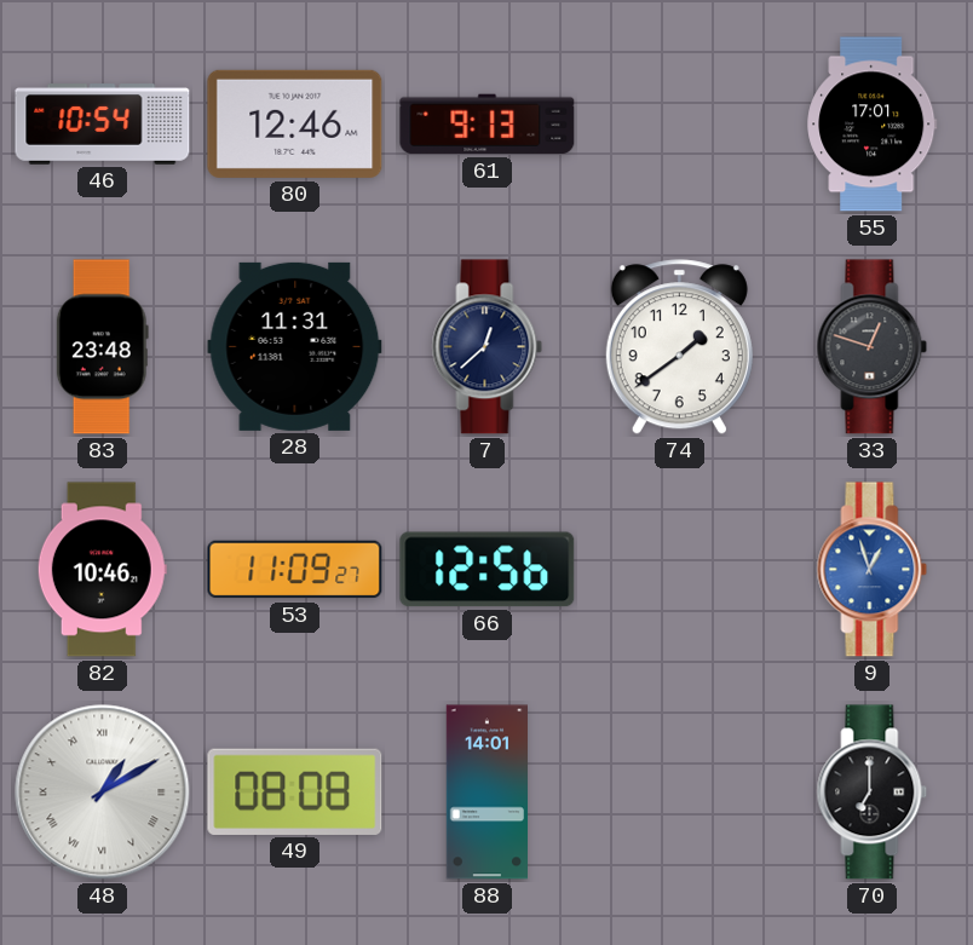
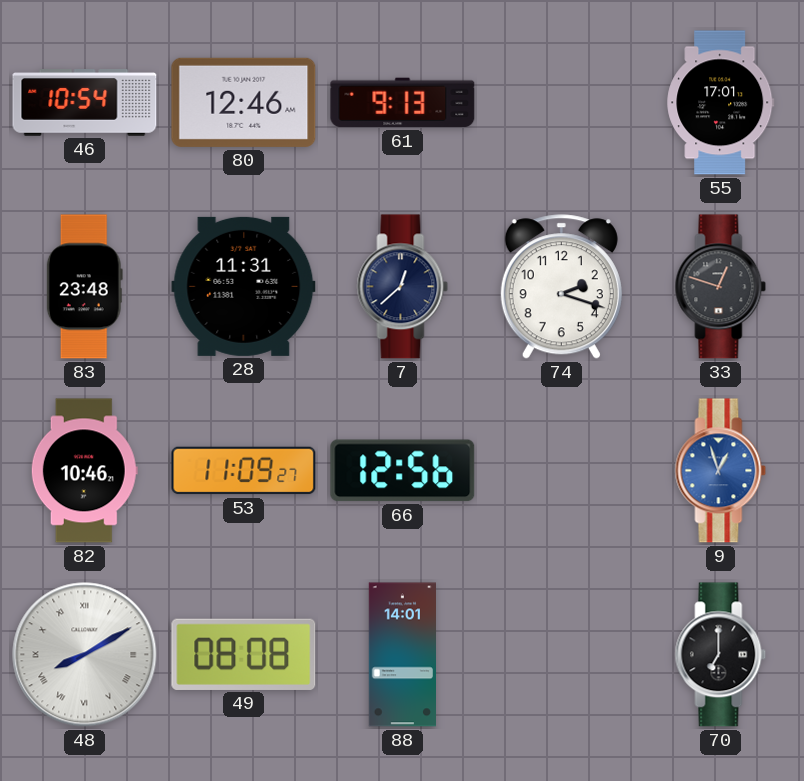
74: 1:39 -> 2:18
48: 1:10 -> 8:10
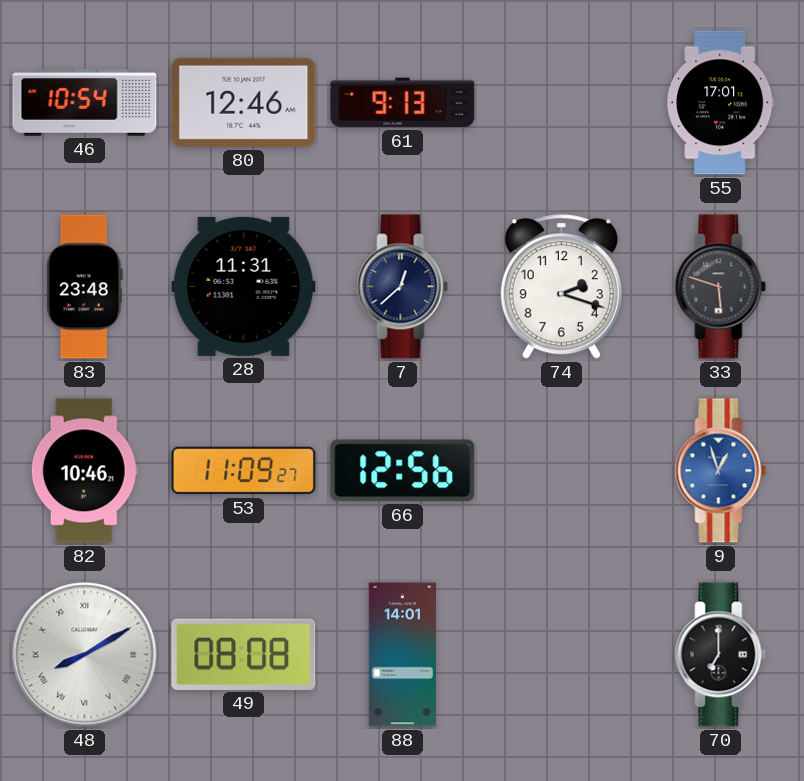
33: 12:48 -> 5:48
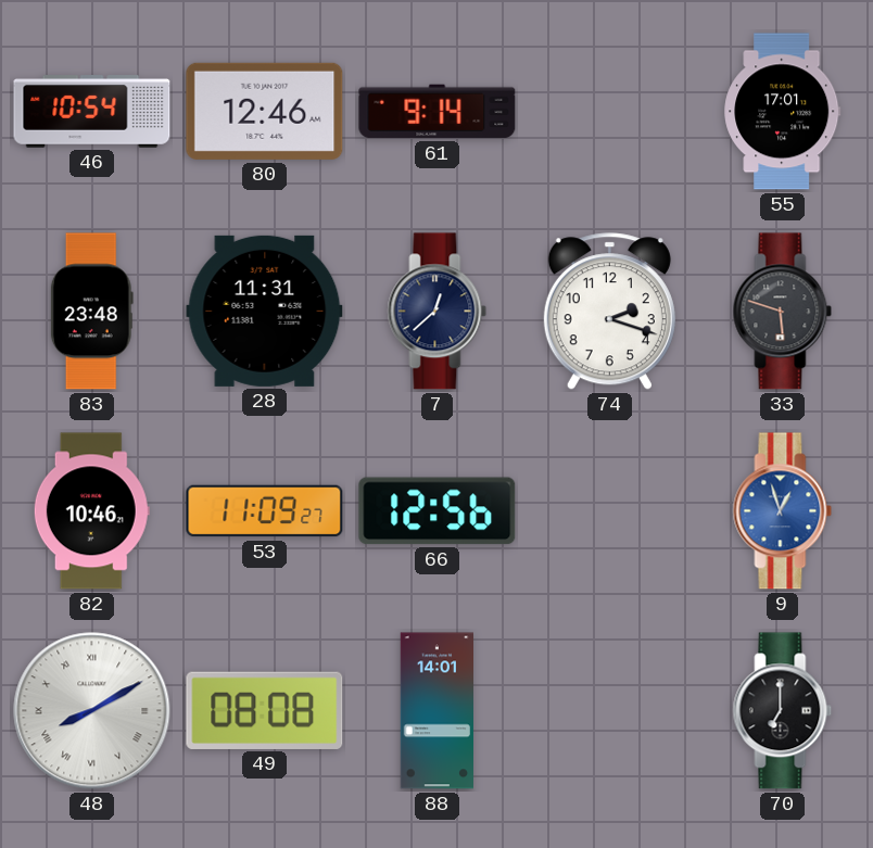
61: 9:13 -> 9:14
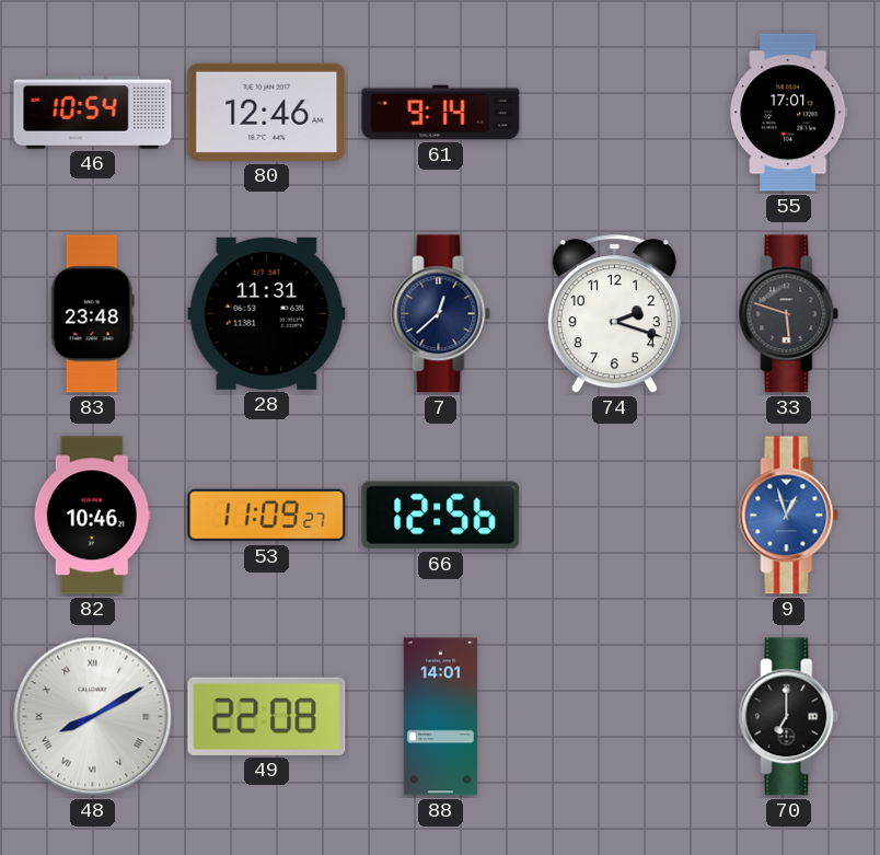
49: 08:08 -> 22:08
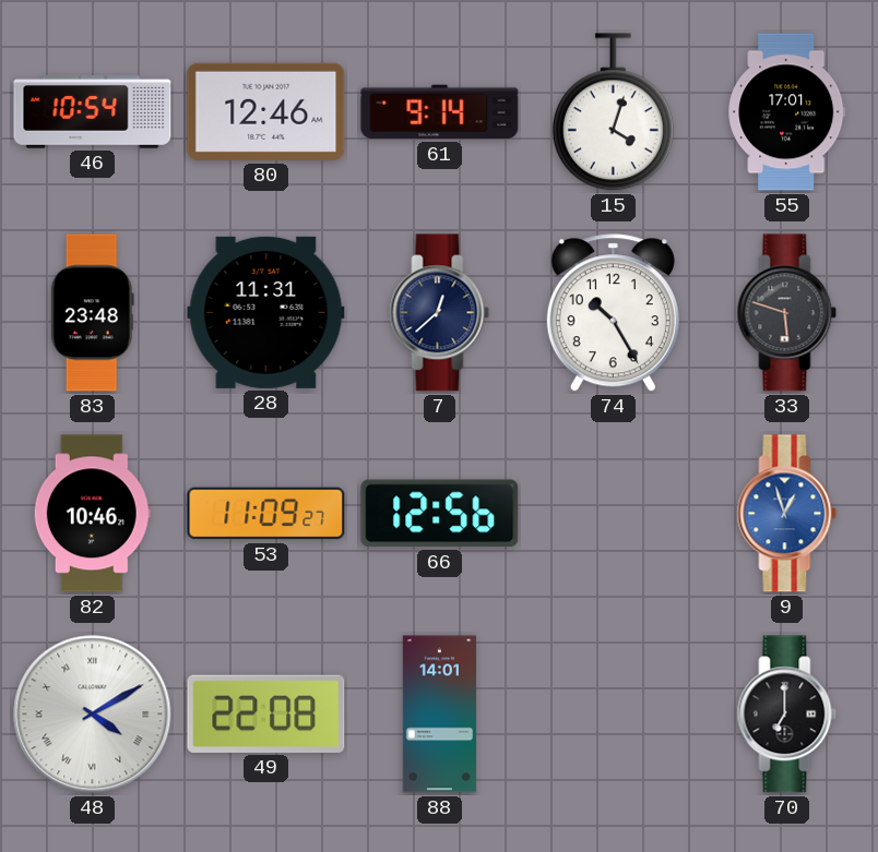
15: none -> 4:03
74: 2:18 -> 10:25
48: 8:10 -> 4:10
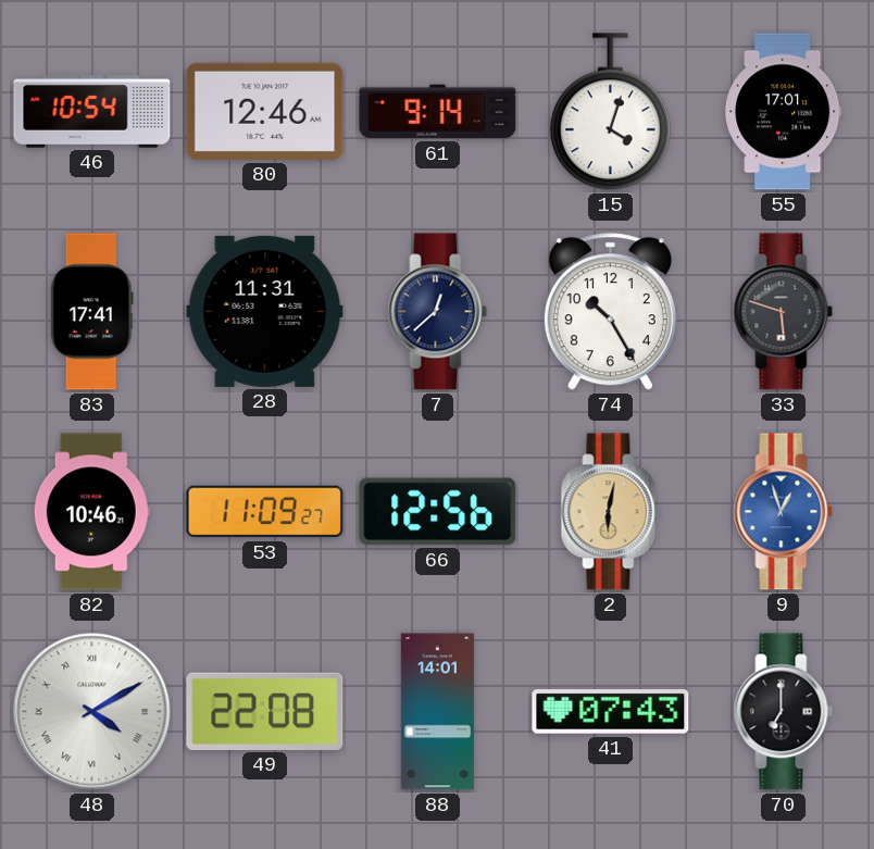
83: 23:48 -> 17:41
2: none -> 6:02
41: none -> 07:43
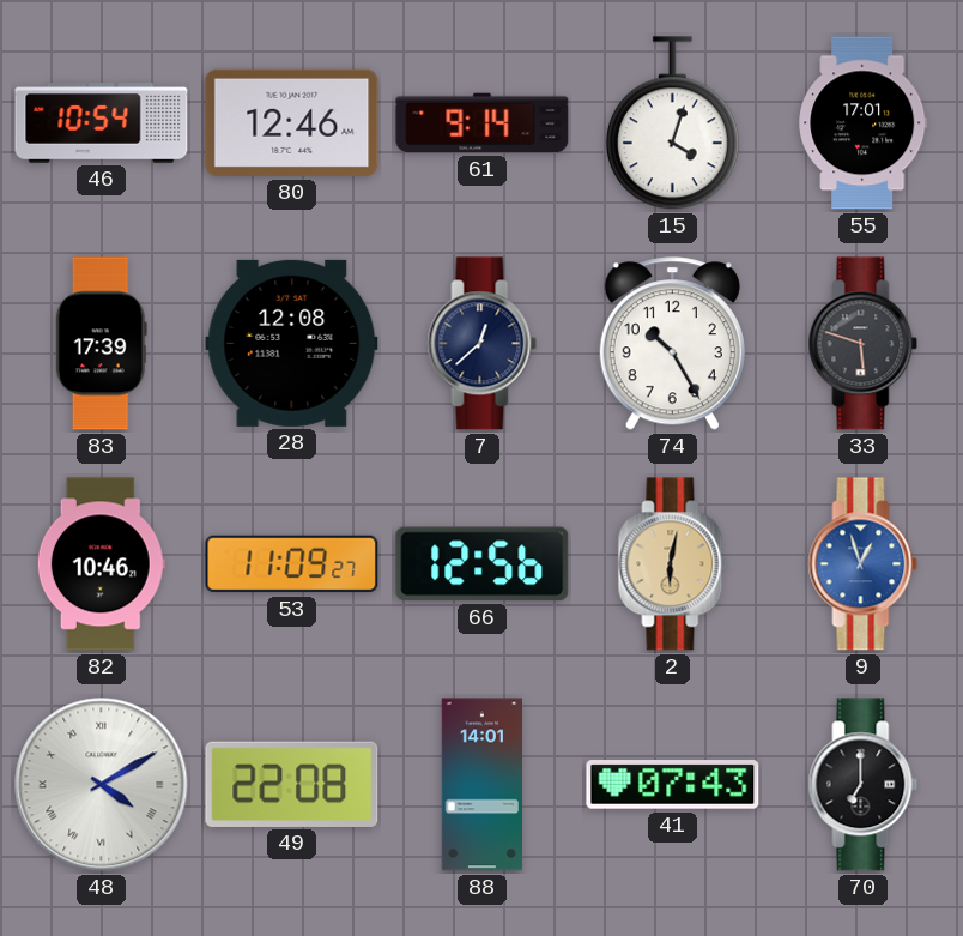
83: 17:41 -> 17:39
28: 11:31 -> 12:08
